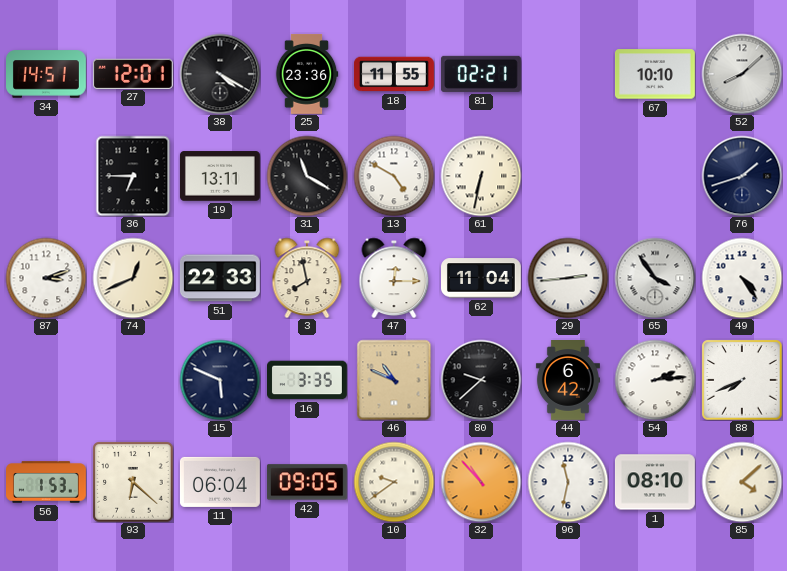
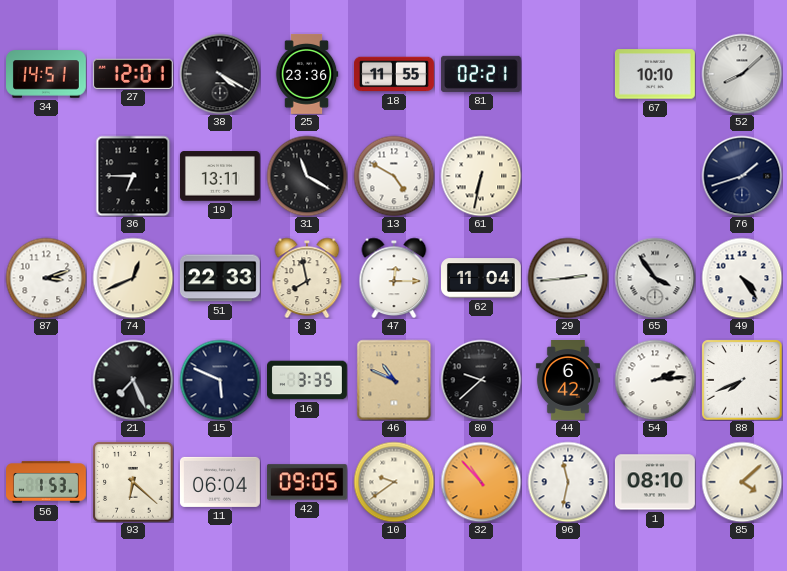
21: none -> 7:26
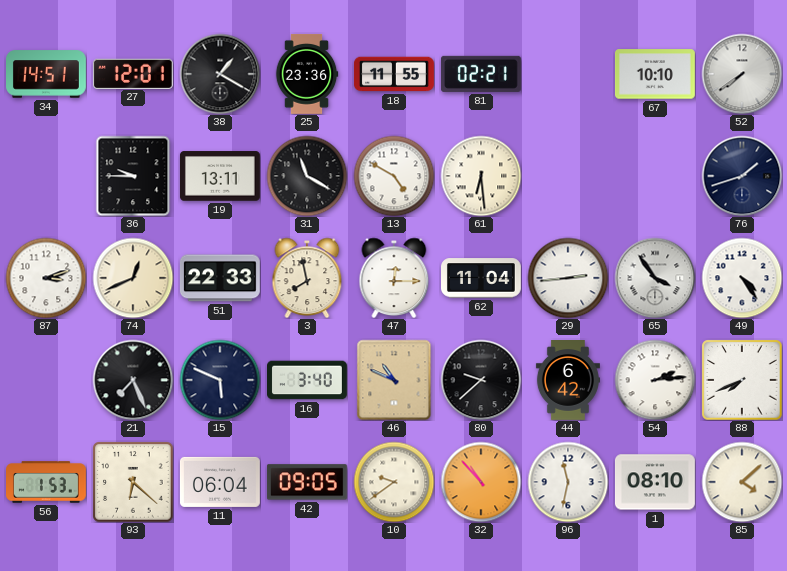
38: 4:20 -> 1:20
52: 8:08 -> 7:39
36: 6:45 -> 9:45
61: 6:32 -> 6:29
16: 3:35 -> 3:40
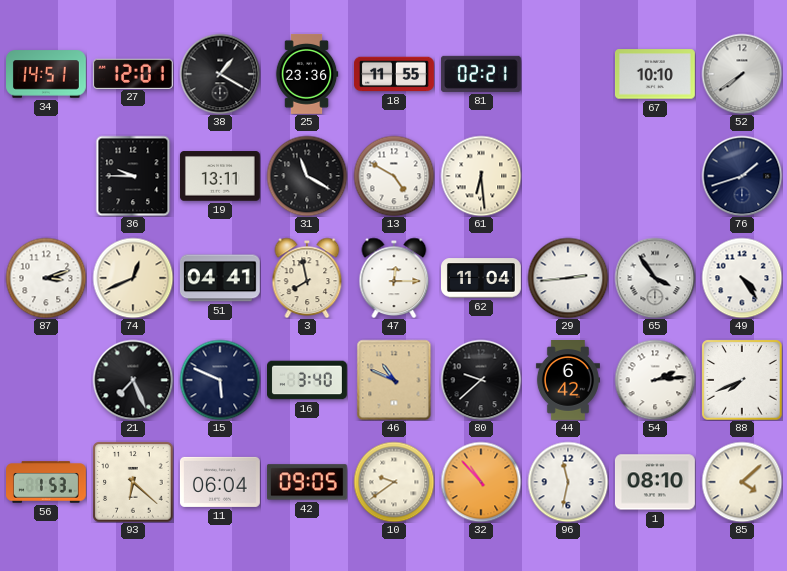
51: 22:33 -> 04:41
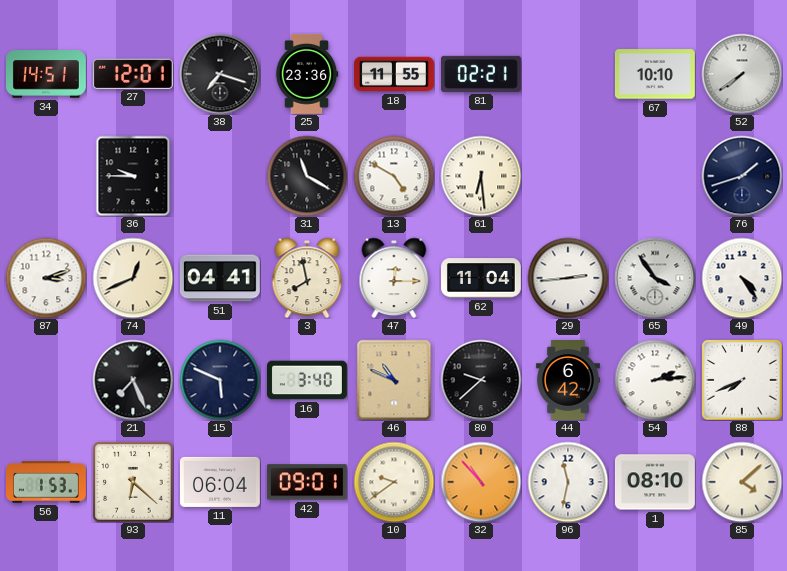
38: 1:20 -> 7:18
19: 13:11 -> none
42: 09:05 -> 09:01
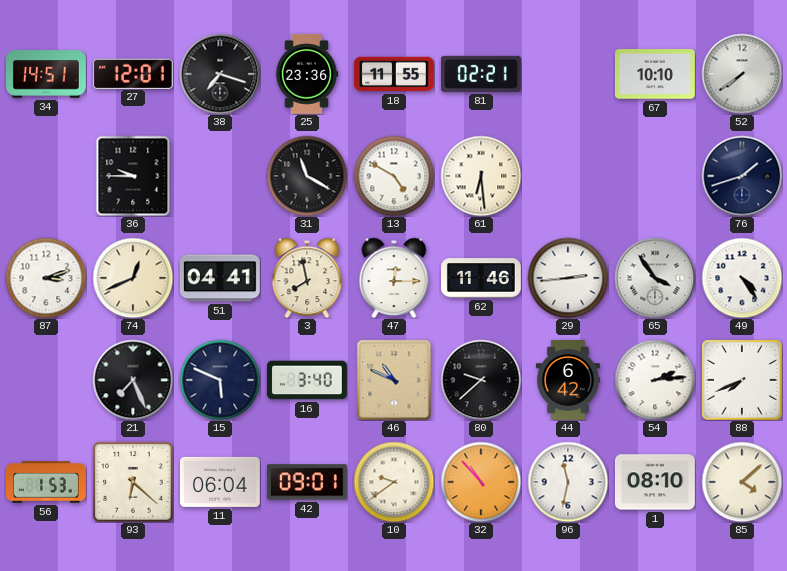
62: 11:04 -> 11:46
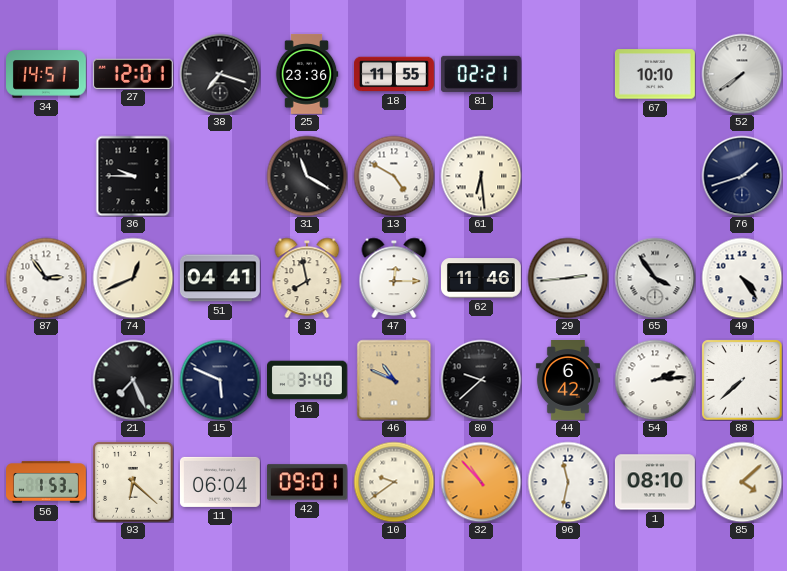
87: 3:12 -> 2:54
88: 7:41 -> 7:38
